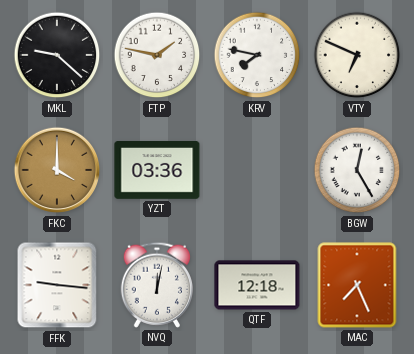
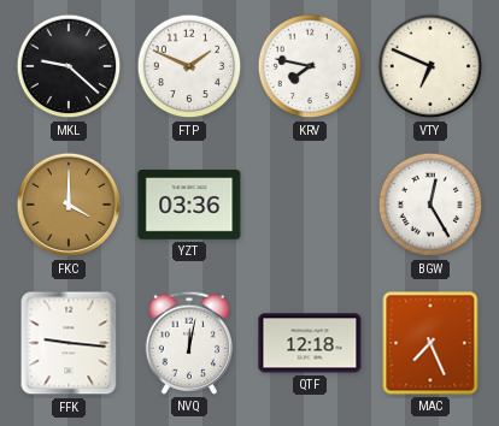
FTP: 1:47 -> 1:49
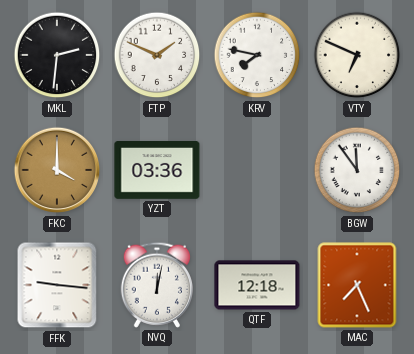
MKL: 9:22 -> 2:31
BGW: 12:25 -> 11:54
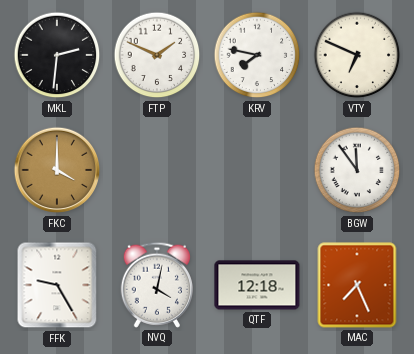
YZT: 03:36 -> none
FFK: 9:16 -> 9:25
NVQ: 12:02 -> 4:02
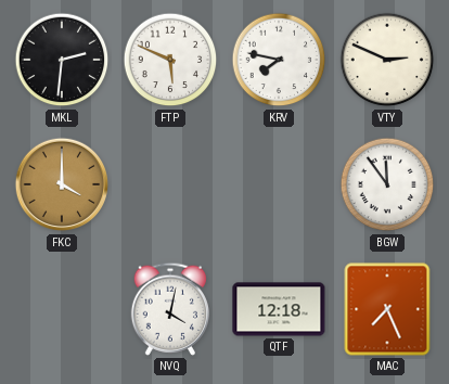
FTP: 1:49 -> 5:49
VTY: 6:49 -> 2:49
FFK: 9:25 -> none
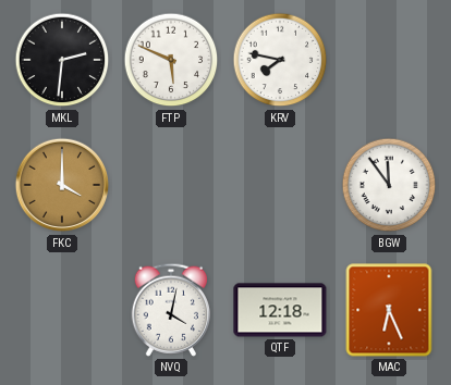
VTY: 2:49 -> none
MAC: 7:26 -> 6:26
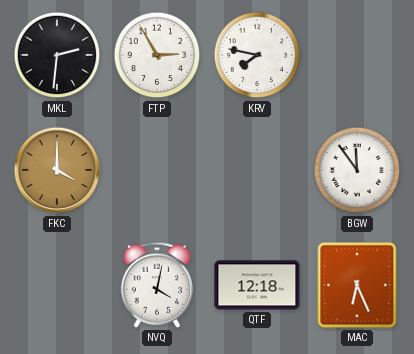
FTP: 5:49 -> 2:55
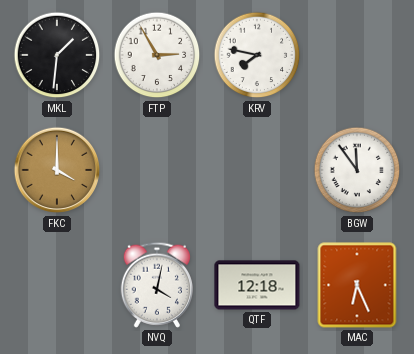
MKL: 2:31 -> 1:31
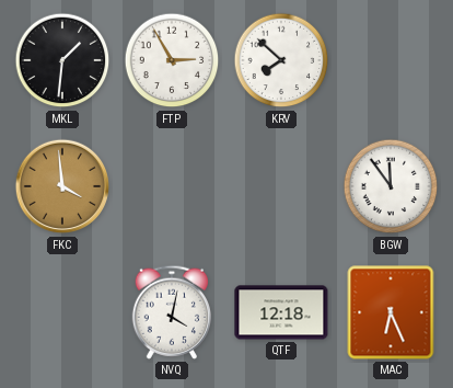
KRV: 7:47 -> 7:52
FKC: 4:00 -> 3:59
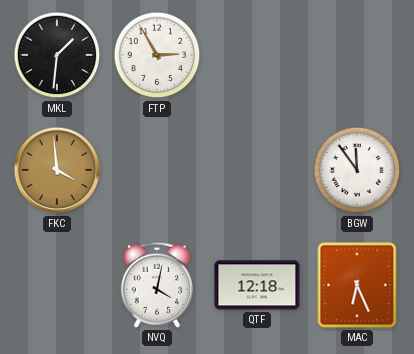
KRV: 7:52 -> none
